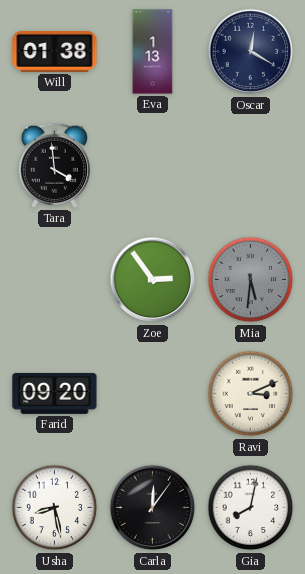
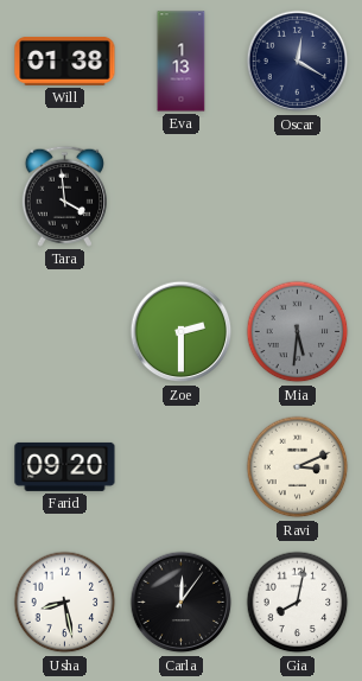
Zoe: 2:54 -> 2:30
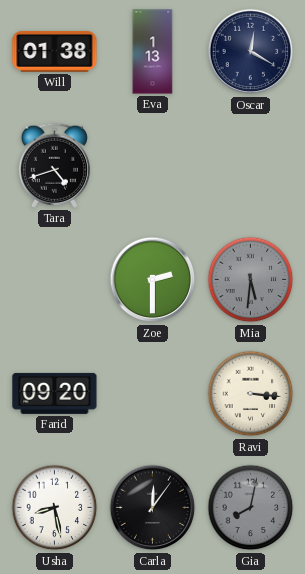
Tara: 3:59 -> 4:42
Ravi: 3:11 -> 3:16
Gia dial: white -> grey
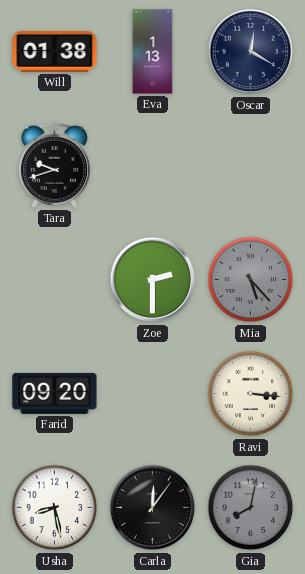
Tara: 4:42 -> 9:42
Mia: 5:31 -> 5:23
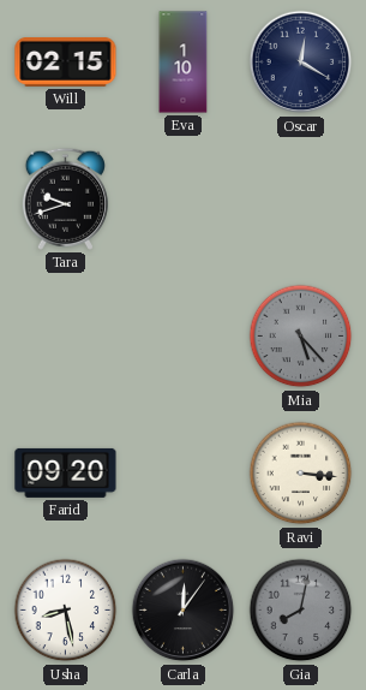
Will: 01:38 -> 02:15
Eva: 1:13 -> 1:10
Zoe: 2:30 -> none
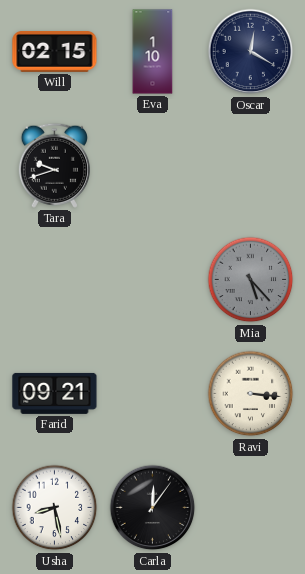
Farid: 09:20 -> 09:21
Gia: 8:02 -> none
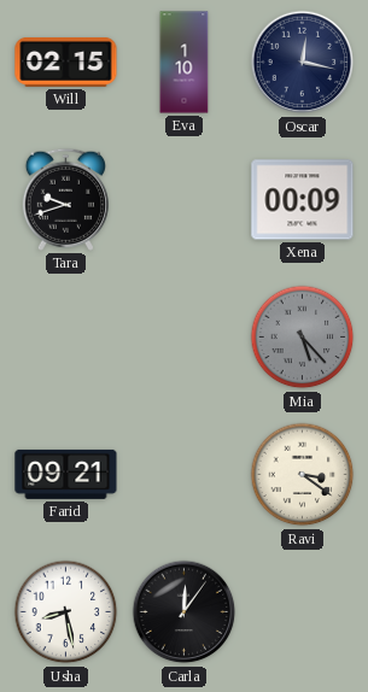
Oscar: 12:20 -> 12:17
Xena: none -> 00:09
Ravi: 3:16 -> 3:21
